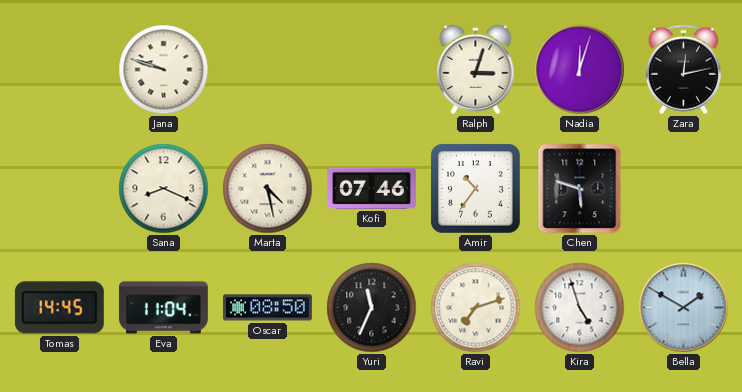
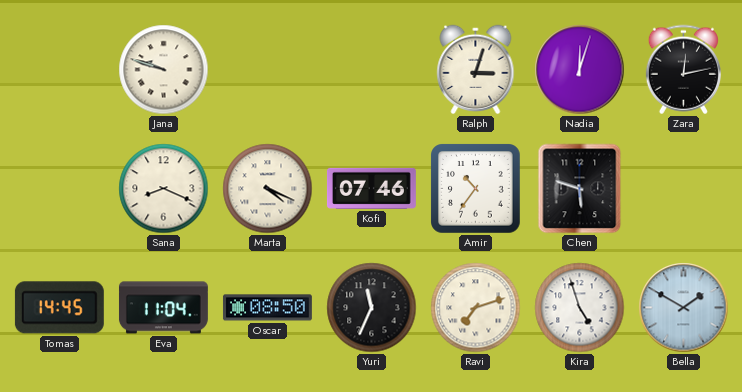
Marta: 4:28 -> 4:19
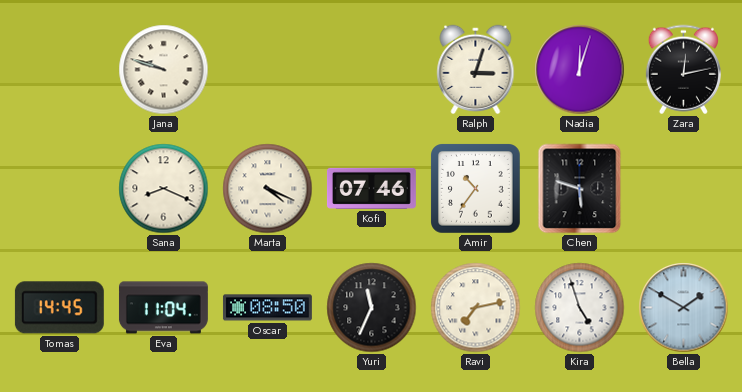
Ravi: 7:12 -> 7:13
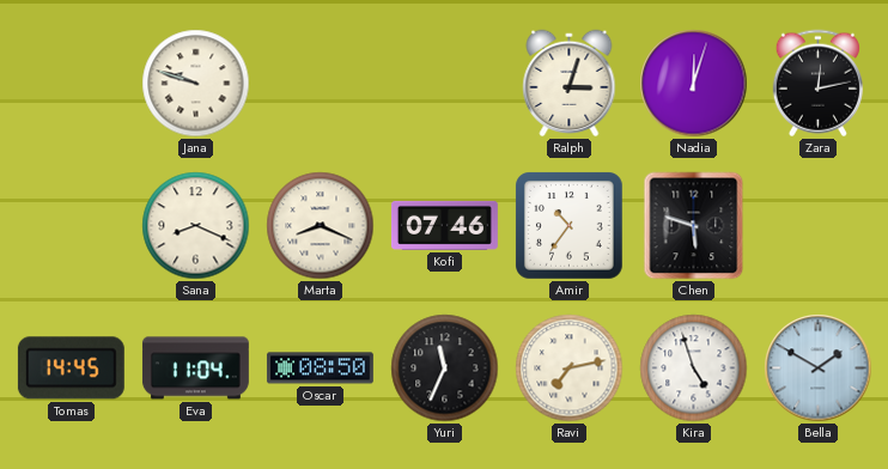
Marta: 4:19 -> 8:19
